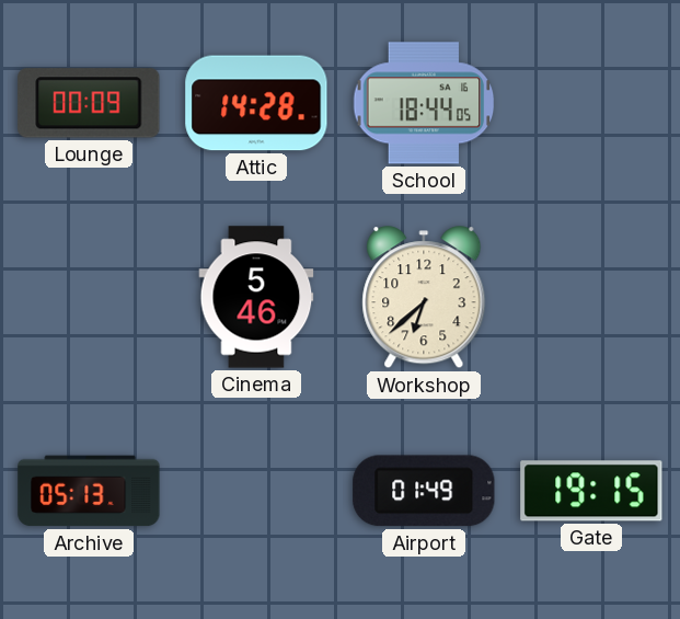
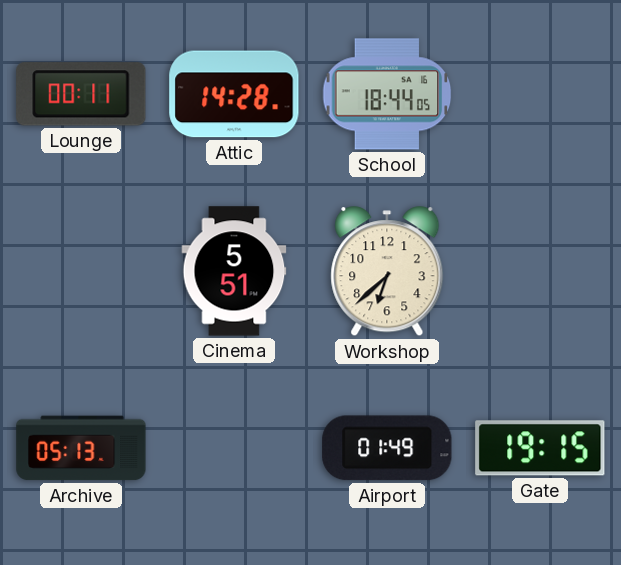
Lounge: 00:09 -> 00:11
Cinema: 5:46 -> 5:51
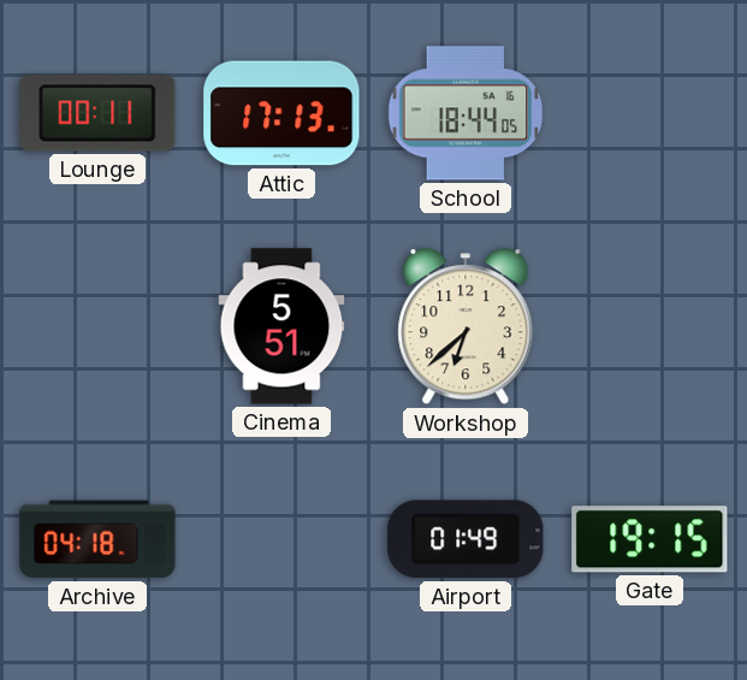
Attic: 14:28 -> 17:13
Archive: 05:13 -> 04:18
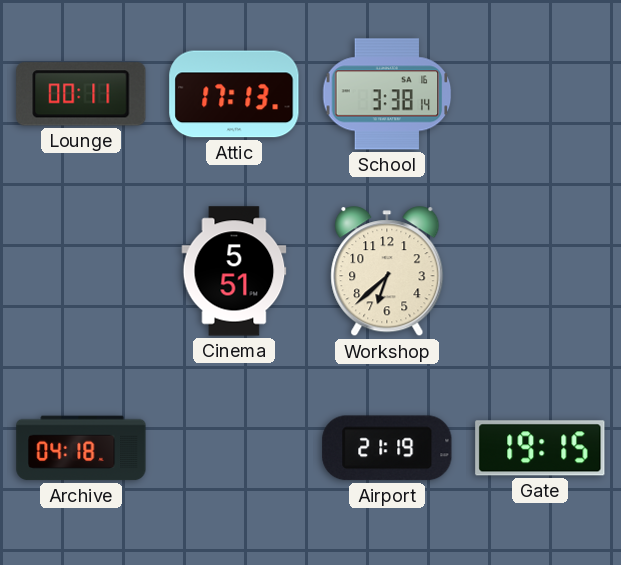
School: 18:44 -> 3:38
Airport: 01:49 -> 21:19
